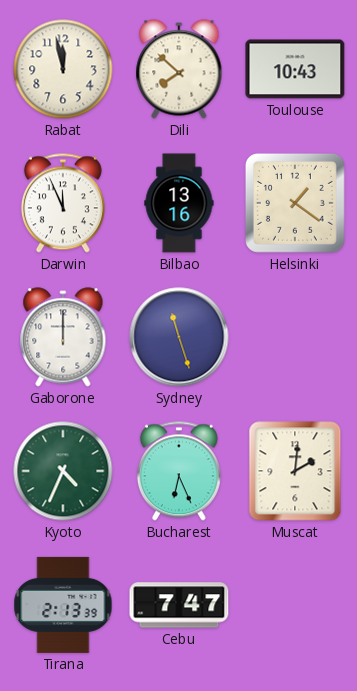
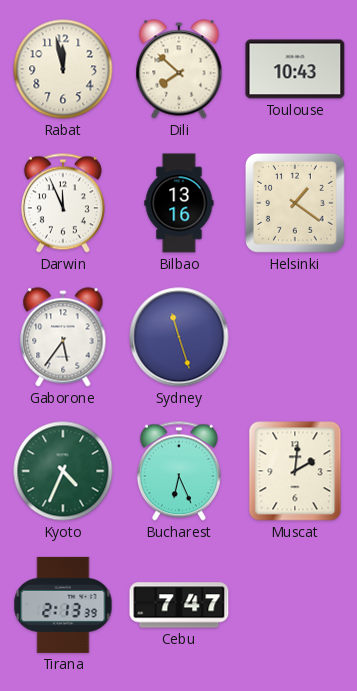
Gaborone: 12:00 -> 5:36
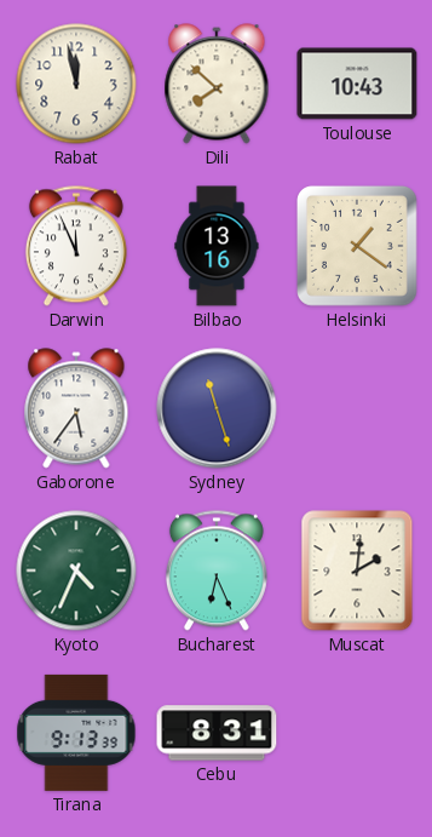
Tirana: 2:13 -> 9:13
Cebu: 7:47 -> 8:31
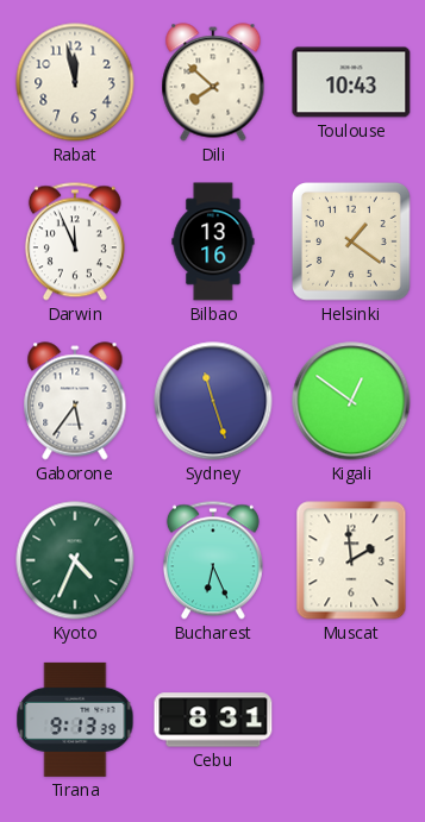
Kigali: none -> 12:51
Muscat: 2:01 -> 1:59
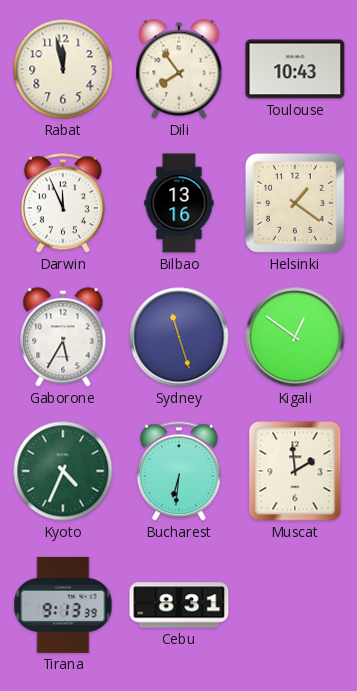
Dili: 7:52 -> 7:54
Gaborone: 5:36 -> 5:35
Bucharest: 6:26 -> 6:31
